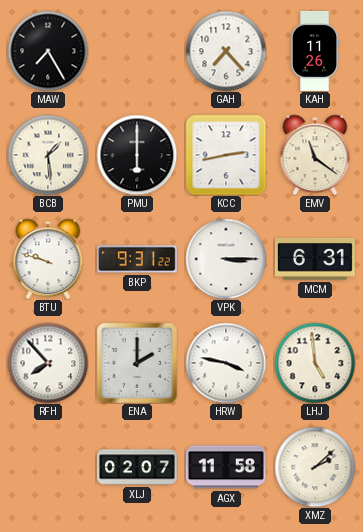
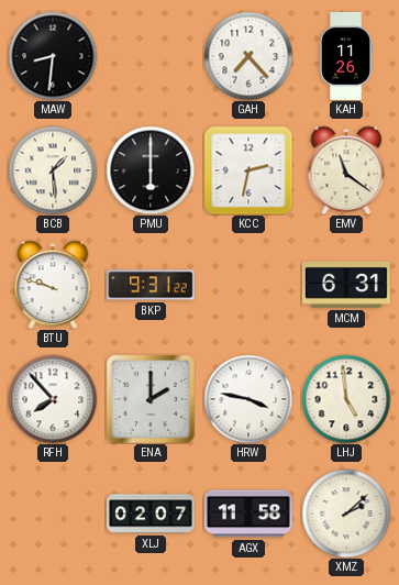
MAW: 7:25 -> 8:31
KCC: 2:43 -> 2:32
VPK: 3:15 -> none
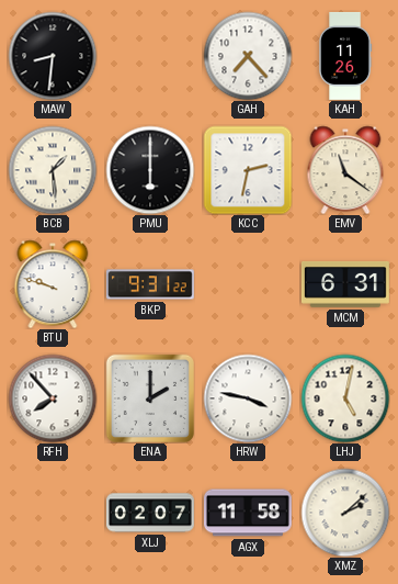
LHJ: 4:59 -> 5:02
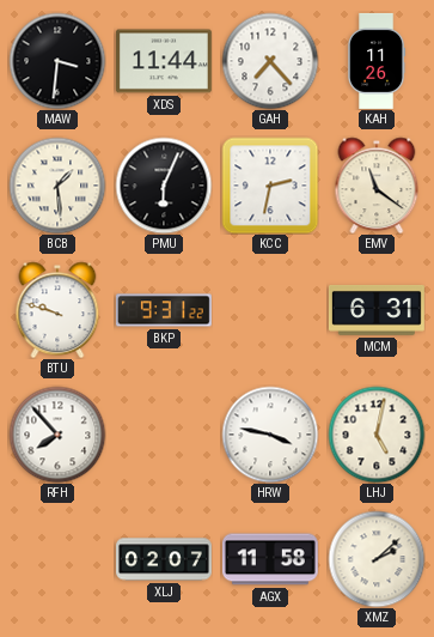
MAW: 8:31 -> 3:31
XDS: none -> 11:44
PMU: 6:00 -> 6:04
ENA: 2:00 -> none
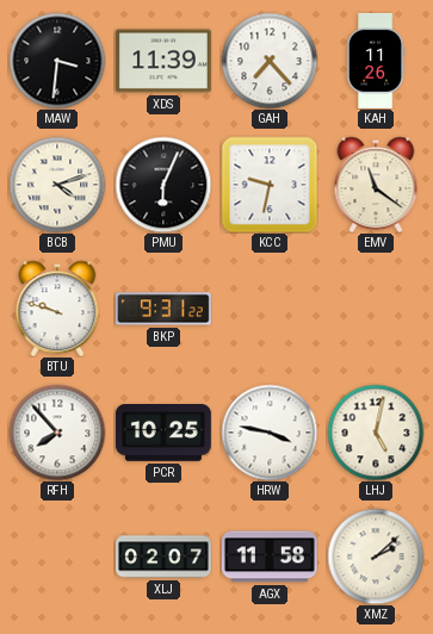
XDS: 11:44 -> 11:39
BCB: 1:29 -> 4:12
KCC: 2:32 -> 9:32
MCM: 6:31 -> none
PCR: none -> 10:25
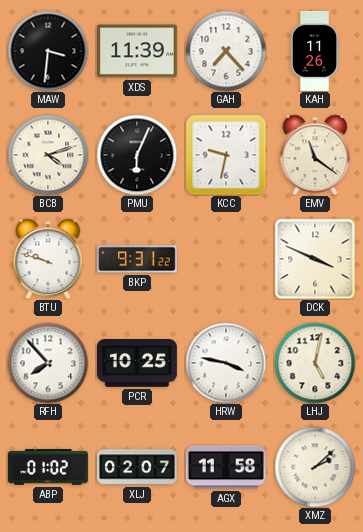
DCK: none -> 3:49
ABP: none -> 01:02
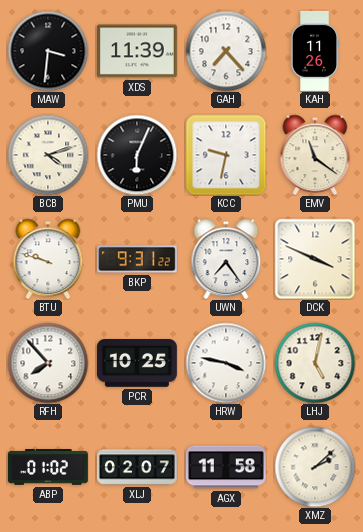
UWN: none -> 7:24
